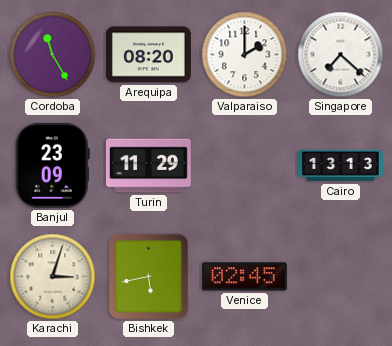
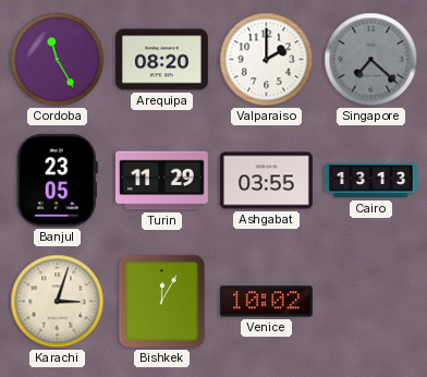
Singapore dial: white -> grey
Banjul: 23:09 -> 23:05
Ashgabat: none -> 03:55
Bishkek: 5:43 -> 12:05
Venice: 02:45 -> 10:02
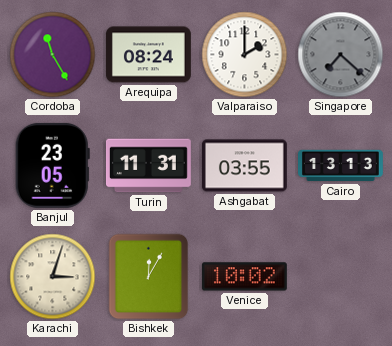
Arequipa: 08:20 -> 08:24
Turin: 11:29 -> 11:31
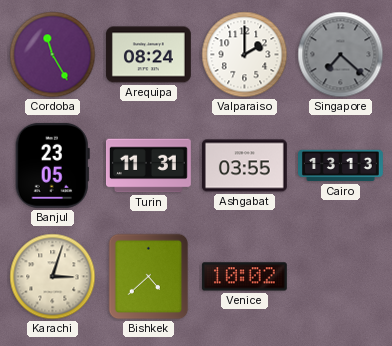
Bishkek: 12:05 -> 4:38
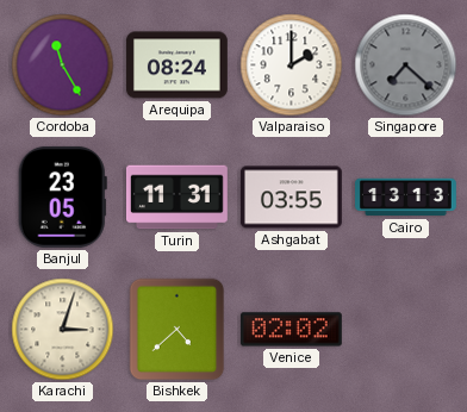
Venice: 10:02 -> 02:02
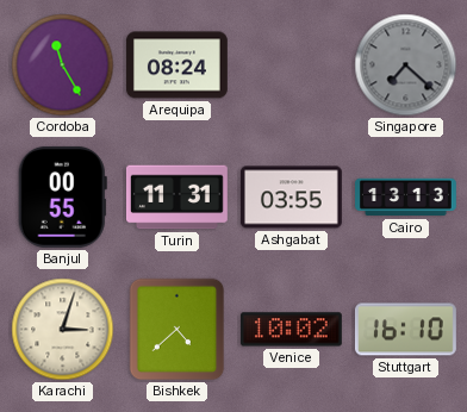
Valparaiso: 2:00 -> none
Banjul: 23:05 -> 00:55
Venice: 02:02 -> 10:02
Stuttgart: none -> 16:10
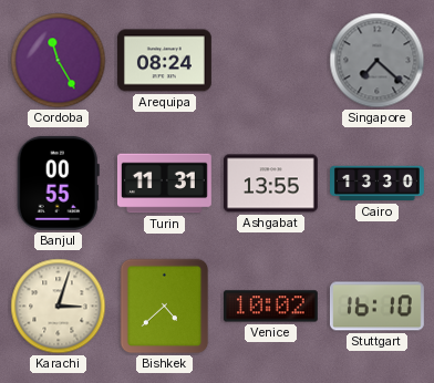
Ashgabat: 03:55 -> 13:55
Cairo: 13:13 -> 13:30
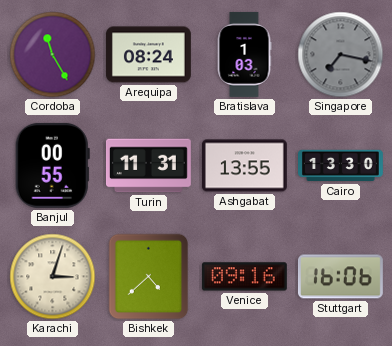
Bratislava: none -> 1:03
Singapore: 7:22 -> 7:17
Venice: 10:02 -> 09:16
Stuttgart: 16:10 -> 16:06
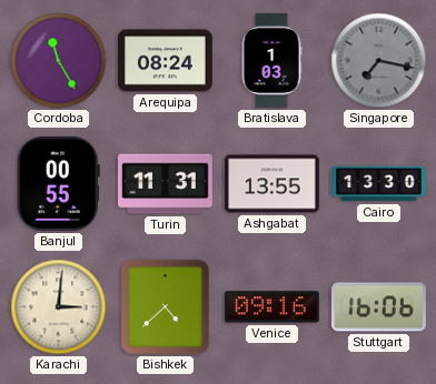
Karachi: 3:03 -> 3:01
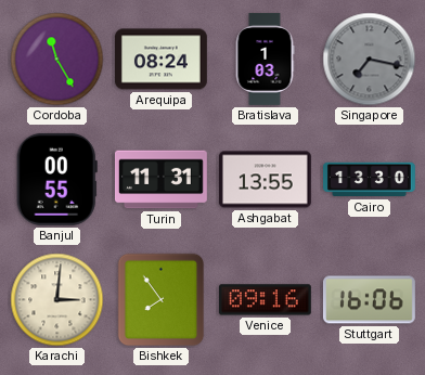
Bishkek: 4:38 -> 7:54
